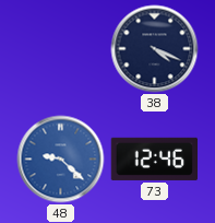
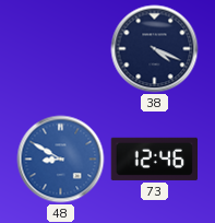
48: 9:22 -> 8:50
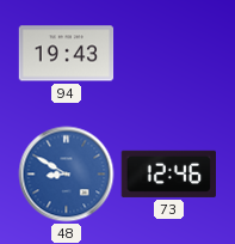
94: none -> 19:43
38: 4:19 -> none
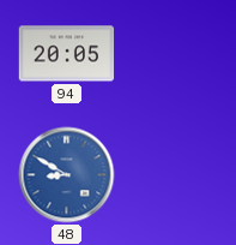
94: 19:43 -> 20:05
73: 12:46 -> none
